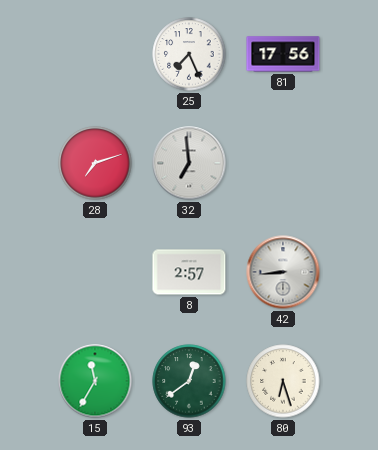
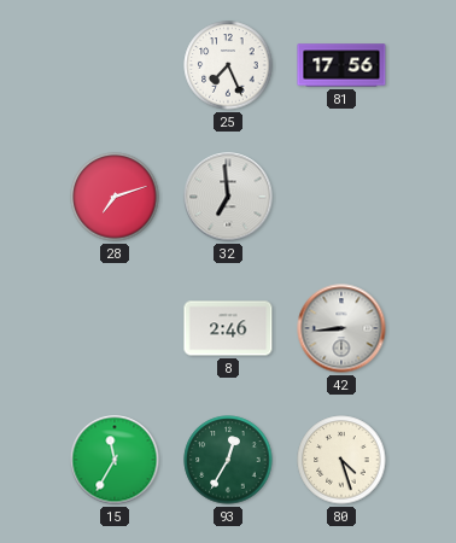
8: 2:57 -> 2:46
93: 12:39 -> 12:35
80: 6:27 -> 4:27
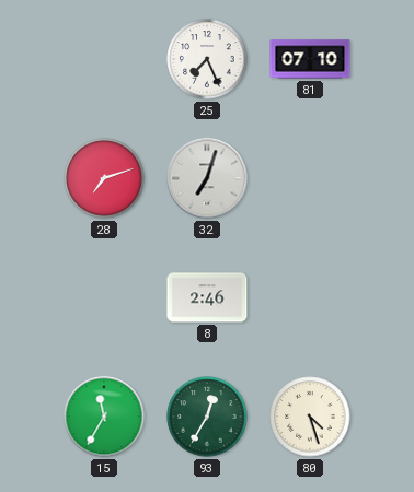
81: 17:56 -> 07:10
32: 6:59 -> 7:03
42: 8:44 -> none
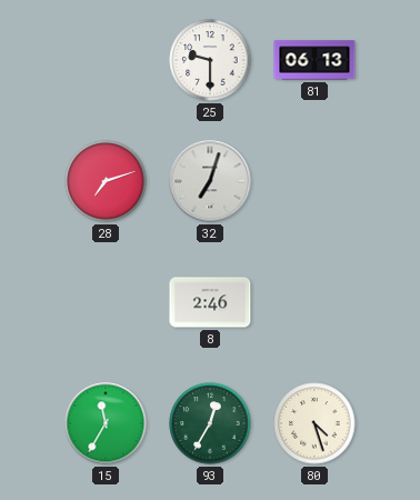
25: 7:26 -> 9:30
81: 07:10 -> 06:13
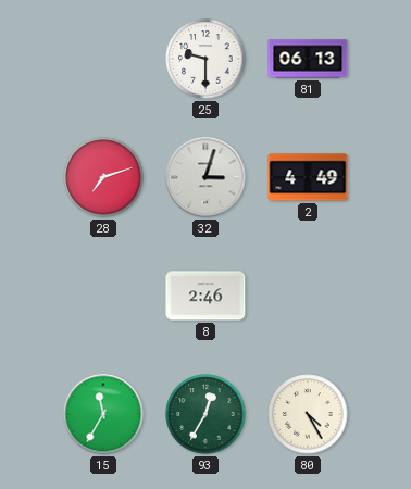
32: 7:03 -> 3:03
2: none -> 4:49
80: 4:27 -> 4:25
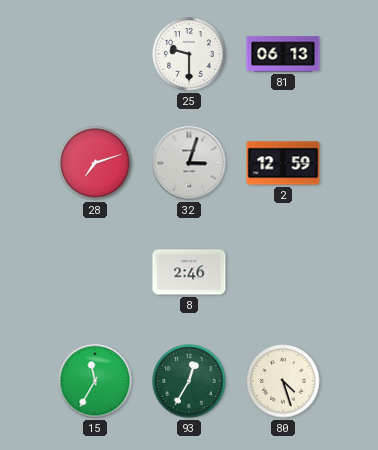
2: 4:49 -> 12:59
80: 4:25 -> 4:27
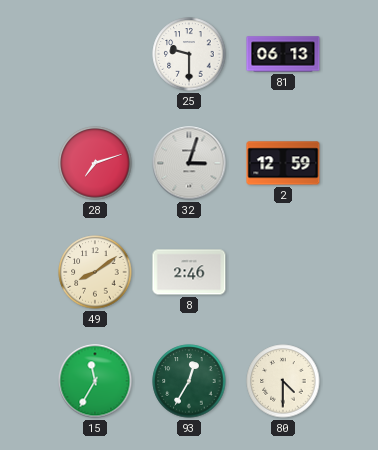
49: none -> 8:09
80: 4:27 -> 4:30
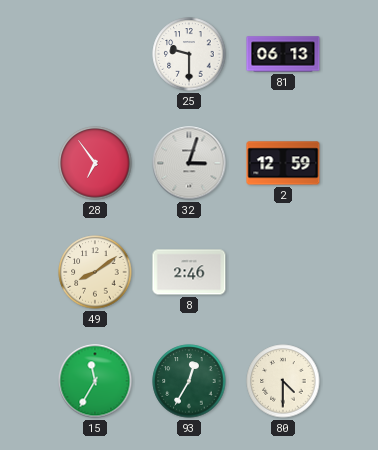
28: 7:12 -> 6:54
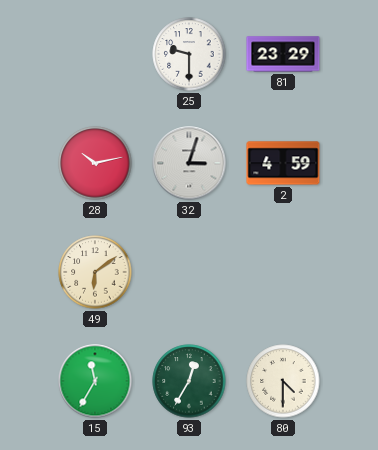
81: 06:13 -> 23:29
28: 6:54 -> 10:13
2: 12:59 -> 4:59
49: 8:09 -> 6:09
8: 2:46 -> none
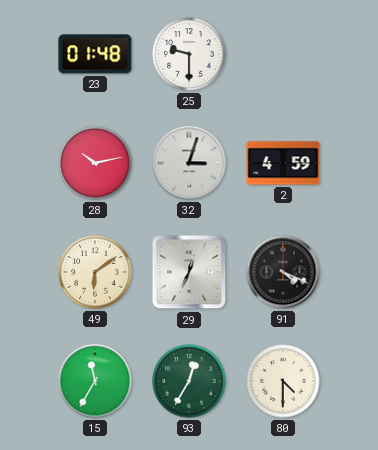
23: none -> 01:48
81: 23:29 -> none
29: none -> 12:34
91: none -> 4:19
